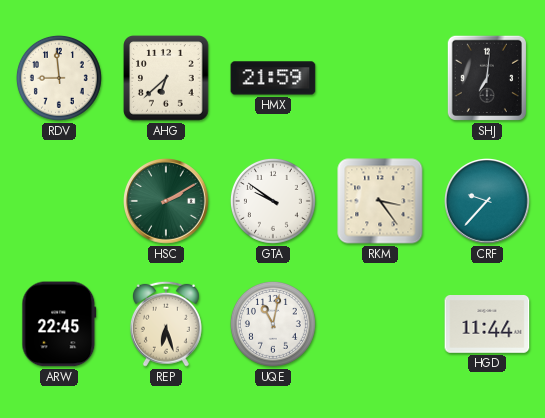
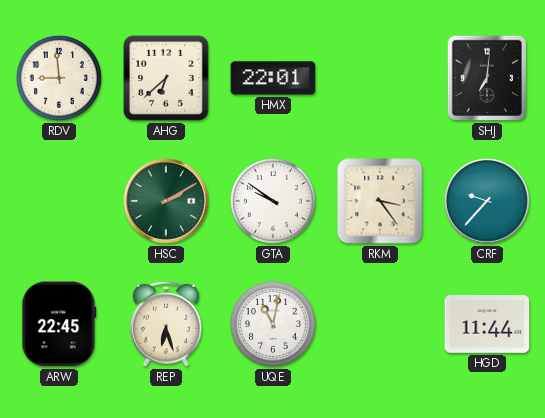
HMX: 21:59 -> 22:01
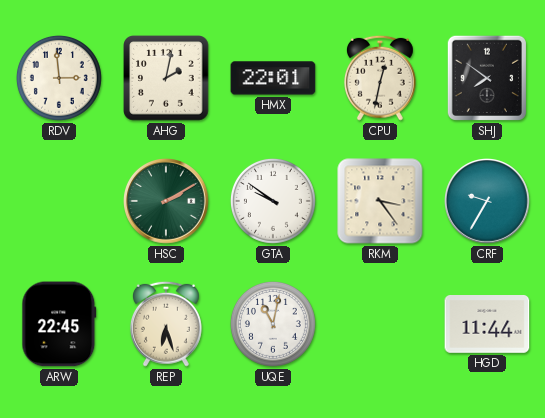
RDV: 8:59 -> 2:59
AHG: 6:38 -> 2:02
CPU: none -> 12:32
SHJ: 7:01 -> 7:51
CRF: 9:37 -> 9:35
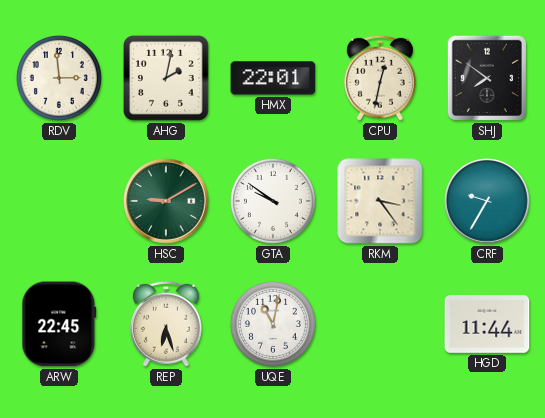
HSC: 2:10 -> 9:10
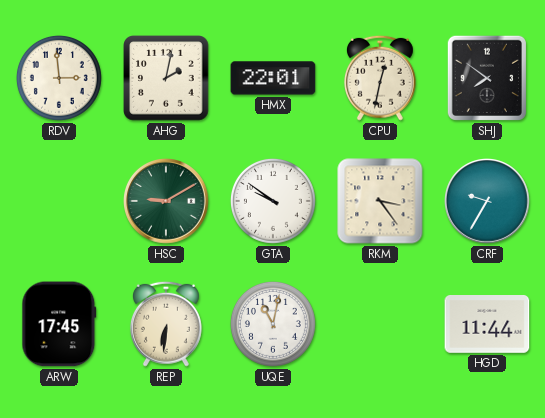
ARW: 22:45 -> 17:45
REP: 6:27 -> 6:31
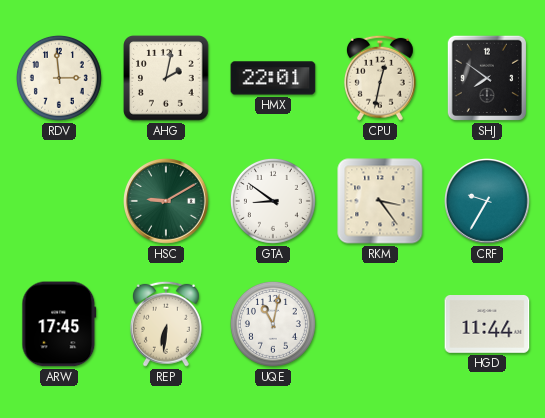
GTA: 9:51 -> 8:51
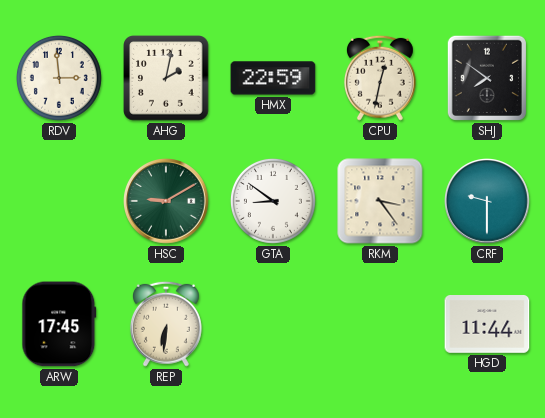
HMX: 22:01 -> 22:59
CRF: 9:35 -> 9:30
UQE: 11:02 -> none
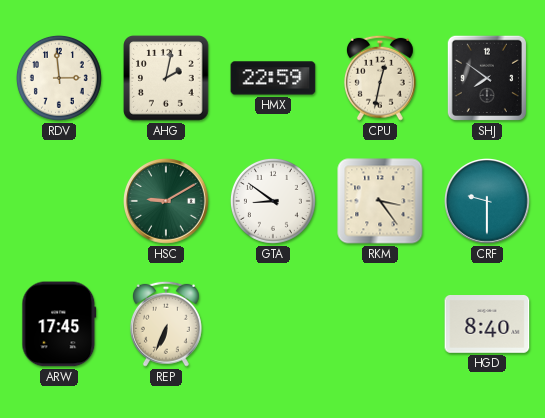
REP: 6:31 -> 6:34
HGD: 11:44 -> 8:40
